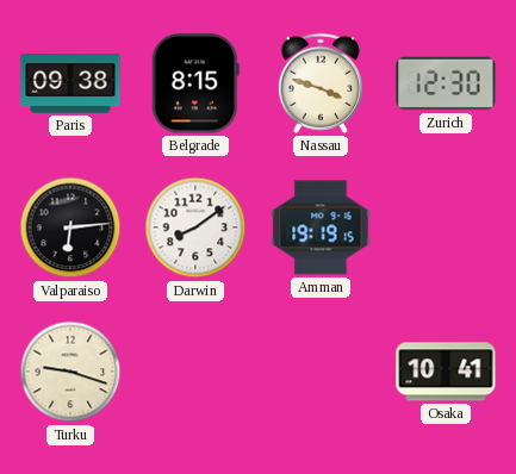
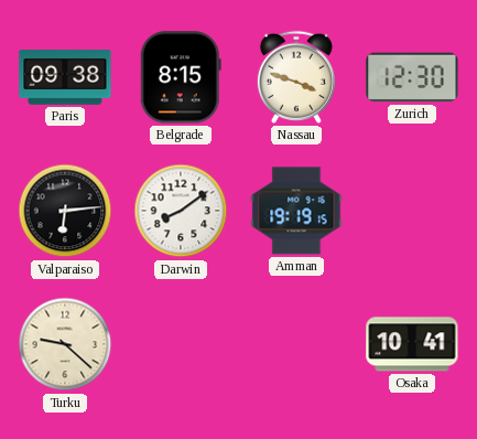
Turku: 9:18 -> 9:22
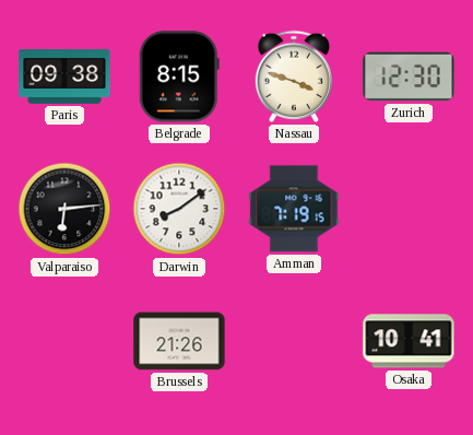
Amman: 19:19 -> 7:19
Turku: 9:22 -> none
Brussels: none -> 21:26
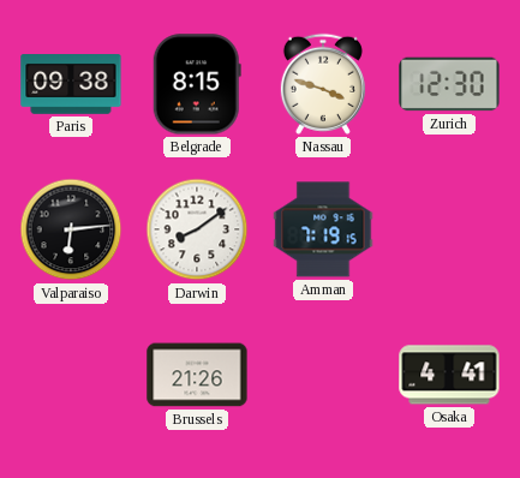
Osaka: 10:41 -> 4:41
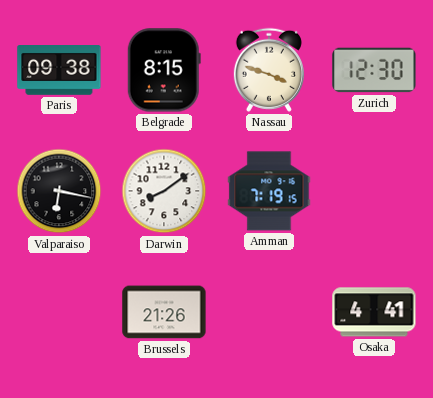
Valparaiso: 6:14 -> 6:17
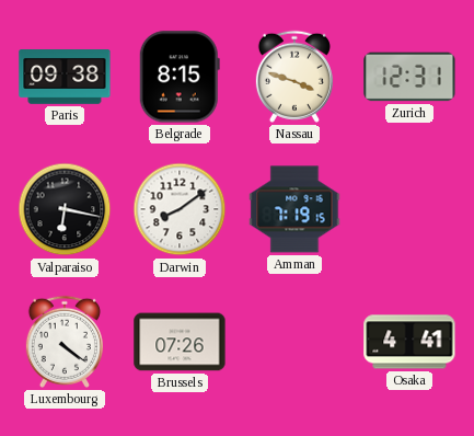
Zurich: 12:30 -> 12:31
Luxembourg: none -> 4:21
Brussels: 21:26 -> 07:26
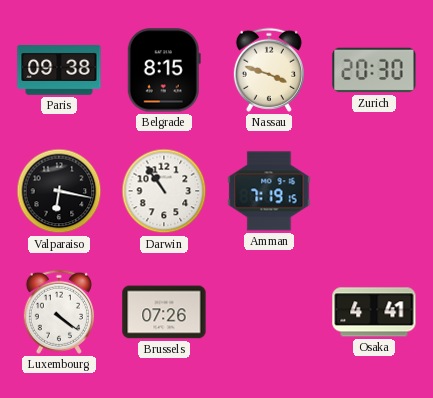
Zurich: 12:31 -> 20:30
Darwin: 8:09 -> 10:54
